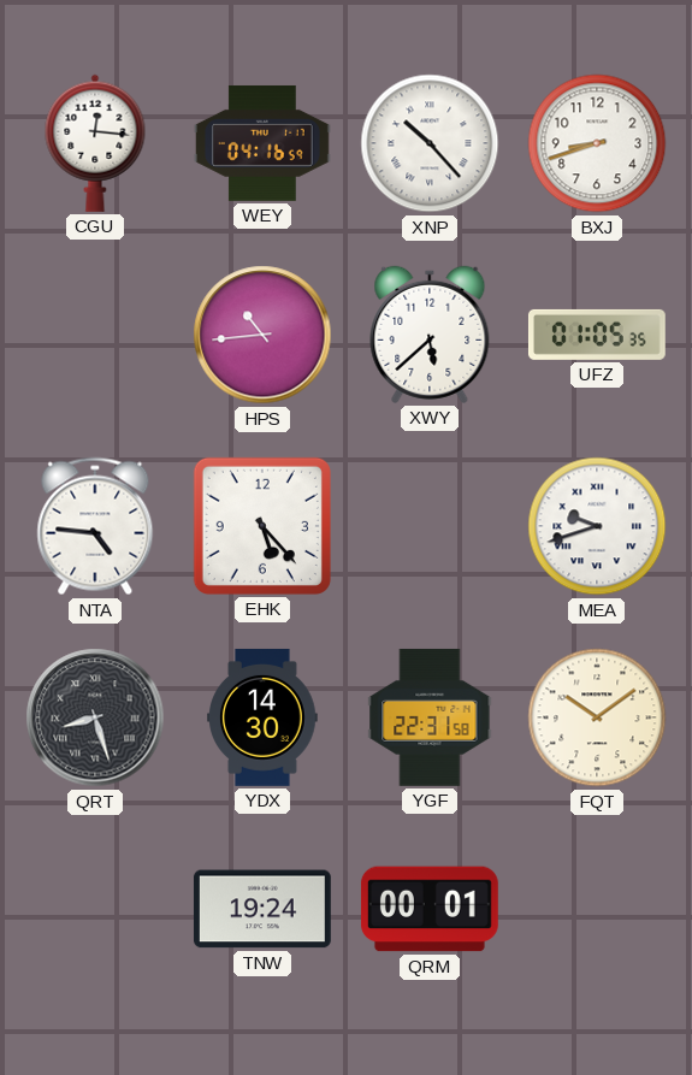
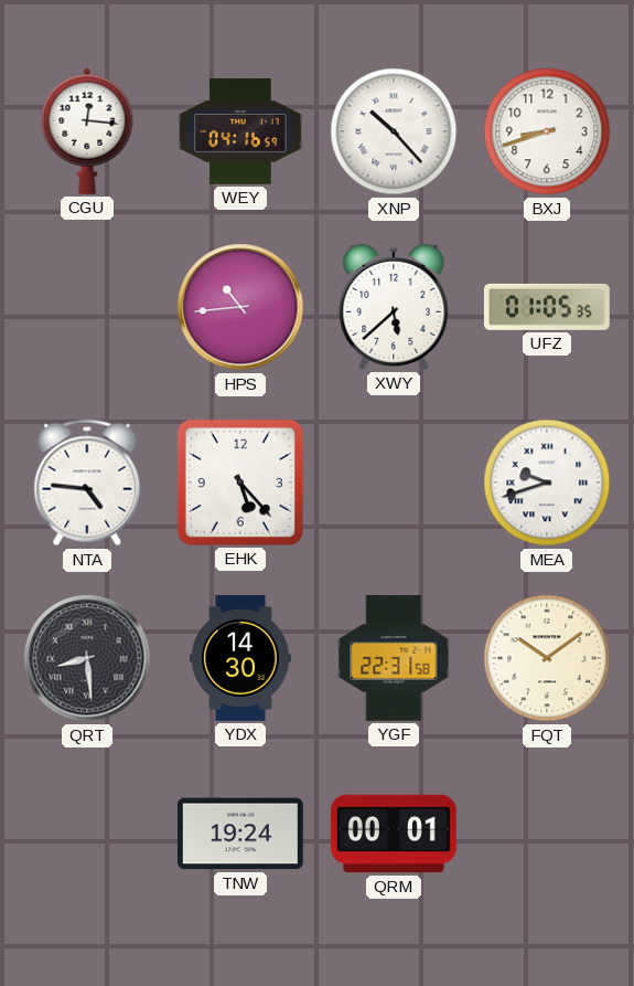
QRT: 8:27 -> 8:29
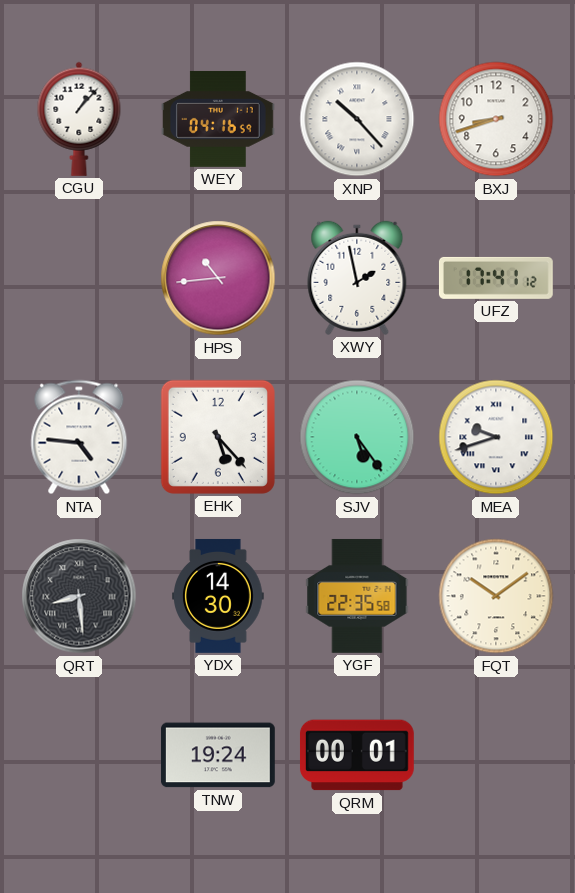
CGU: 12:16 -> 1:07
XWY: 5:38 -> 1:58
UFZ: 01:05 -> 17:41
SJV: none -> 5:24
YGF: 22:31 -> 22:35
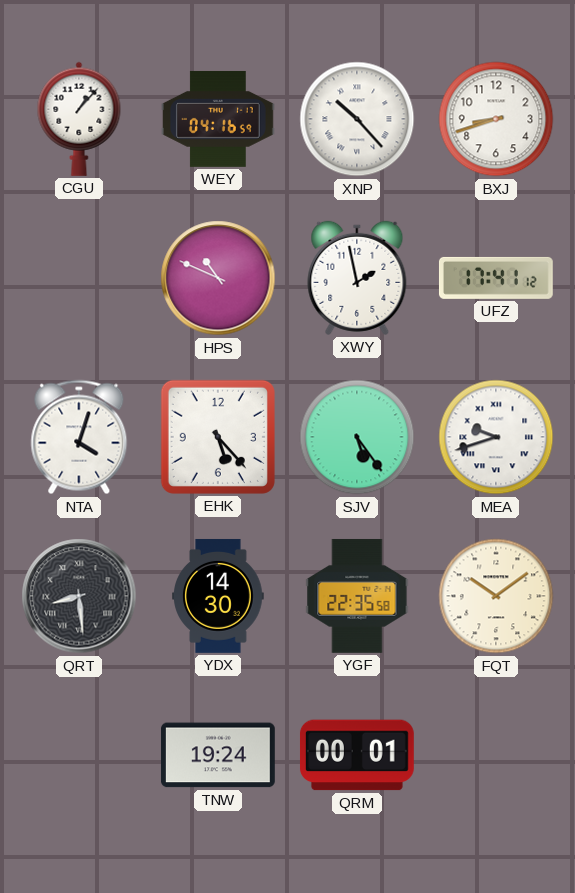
HPS: 10:44 -> 10:49
NTA: 4:46 -> 4:03
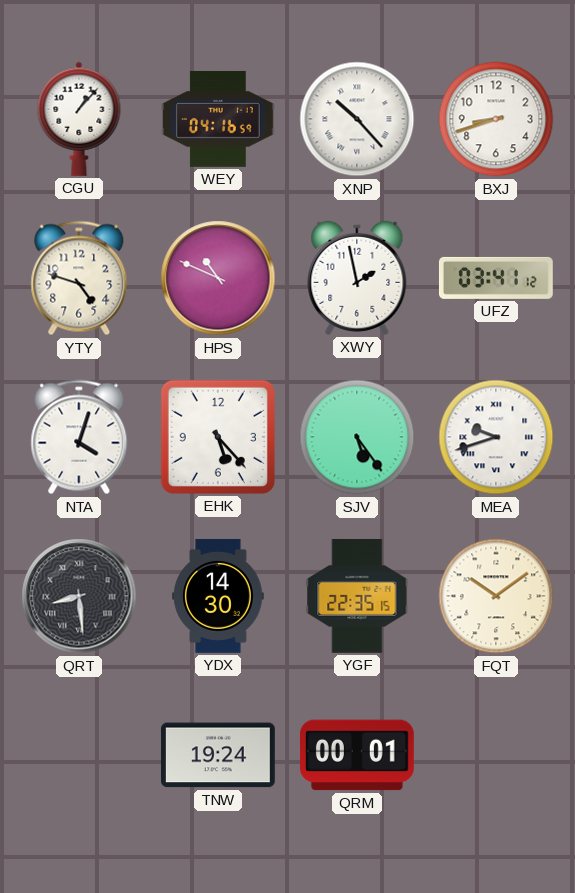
YTY: none -> 4:48
UFZ: 17:41 -> 03:41
YGF: 22:35:58 -> 22:35:15
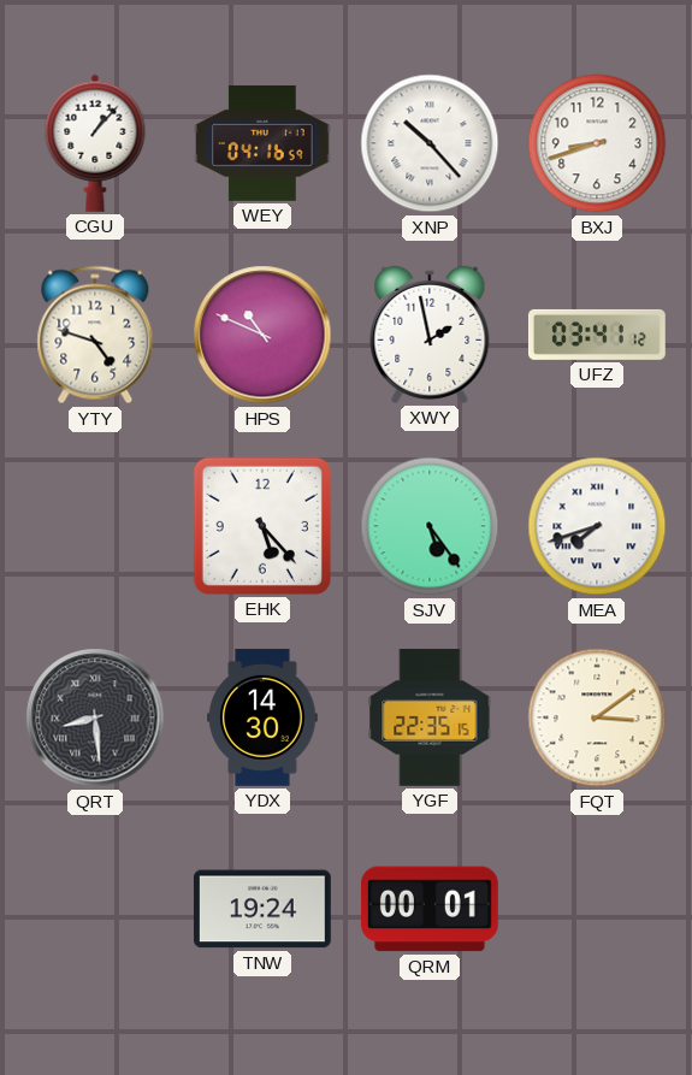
NTA: 4:03 -> none
MEA: 9:42 -> 7:42
FQT: 10:09 -> 3:09
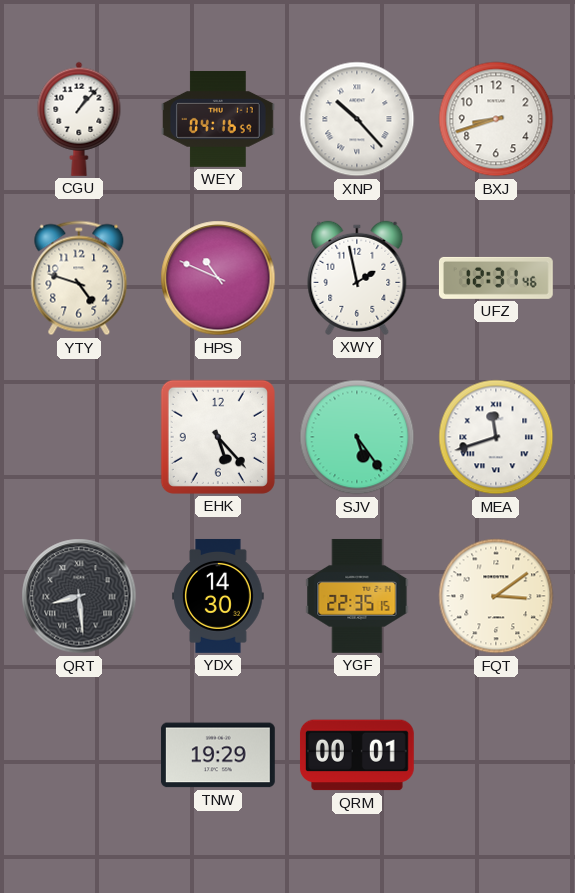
UFZ: 03:41 -> 12:31
MEA: 7:42 -> 11:42
TNW: 19:24 -> 19:29
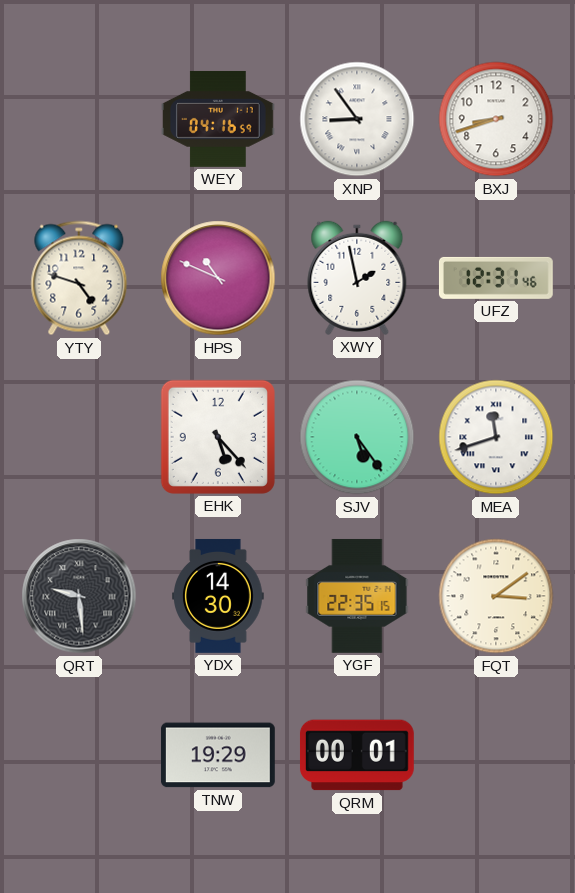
CGU: 1:07 -> none
XNP: 10:23 -> 8:54
QRT: 8:29 -> 9:29
